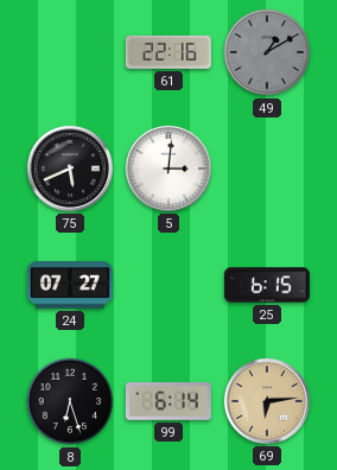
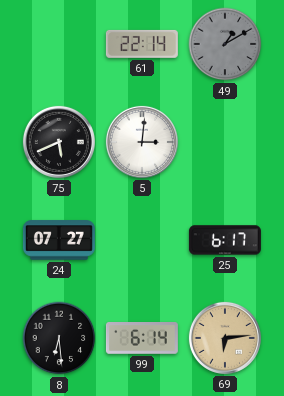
61: 22:16 -> 22:14
25: 6:15 -> 6:17
8: 6:27 -> 6:29
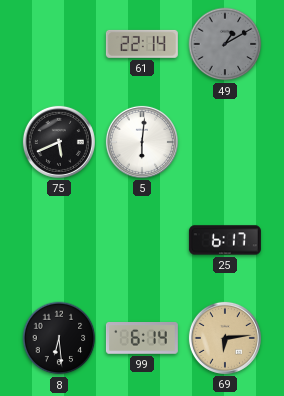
5: 3:01 -> 6:01
24: 07:27 -> none
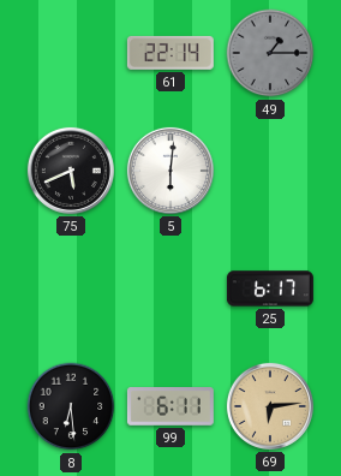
49: 1:10 -> 1:15
99: 6:14 -> 6:11
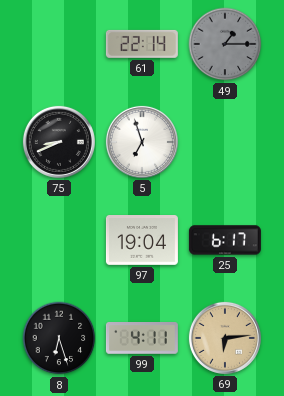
75: 5:41 -> 8:41
5: 6:01 -> 6:57
97: none -> 19:04
8: 6:29 -> 6:27
99: 6:11 -> 4:11
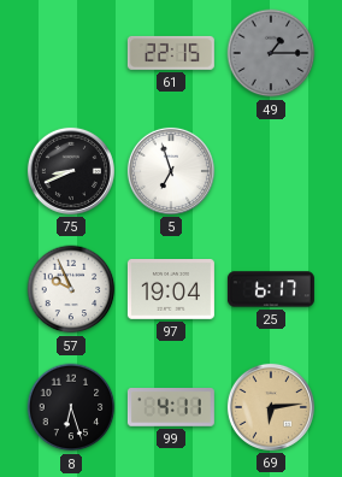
61: 22:14 -> 22:15
57: none -> 9:56
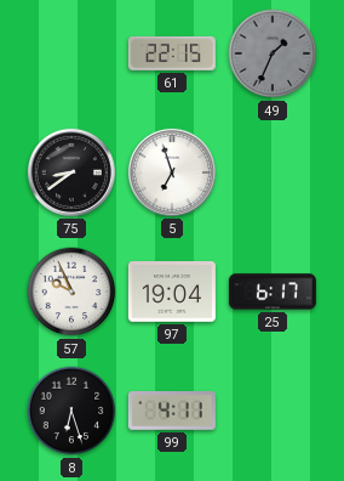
49: 1:15 -> 1:34
75: 8:41 -> 8:39
69: 6:14 -> none
